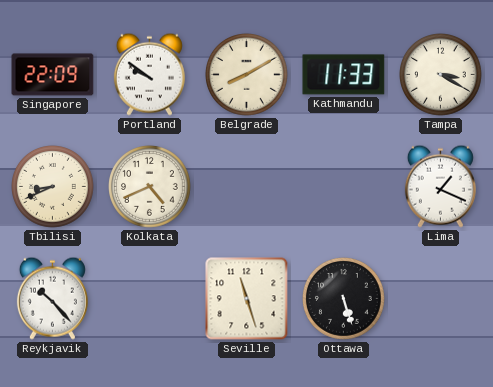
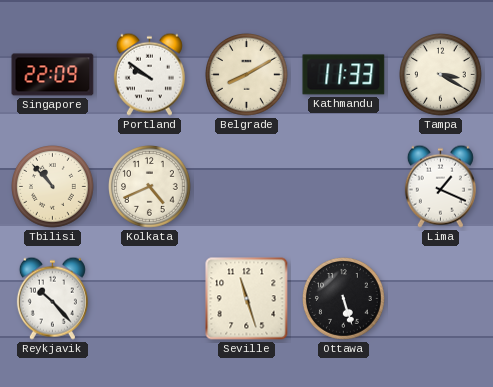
Tbilisi: 8:41 -> 10:53
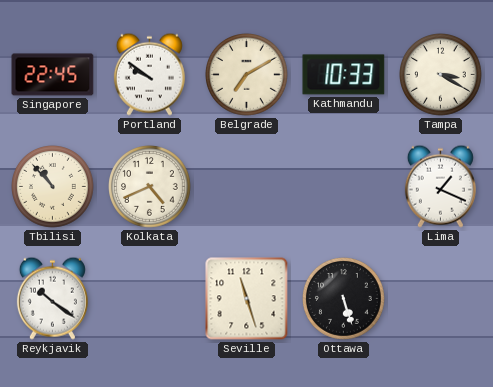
Singapore: 22:09 -> 22:45
Belgrade: 8:10 -> 7:10
Kathmandu: 11:33 -> 10:33
Reykjavik: 10:23 -> 10:21
